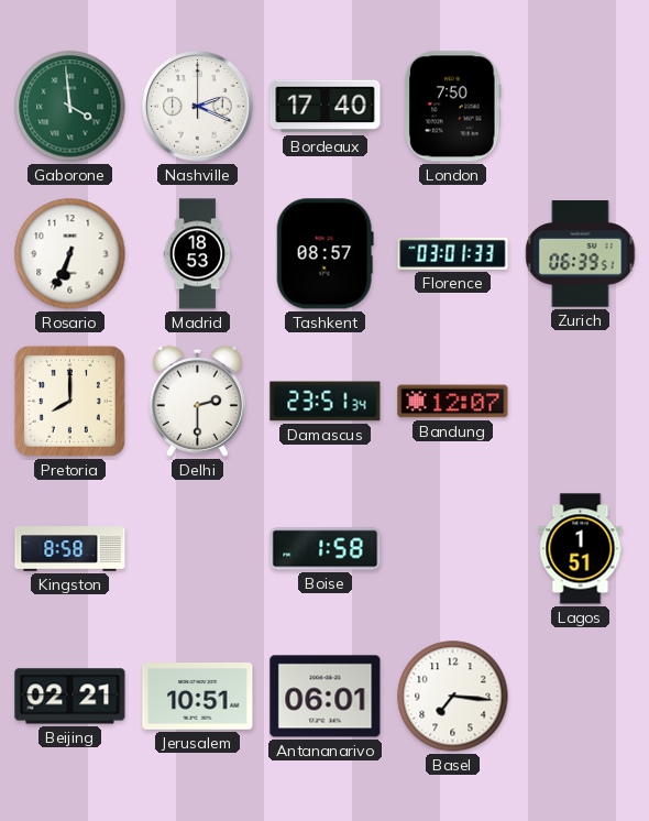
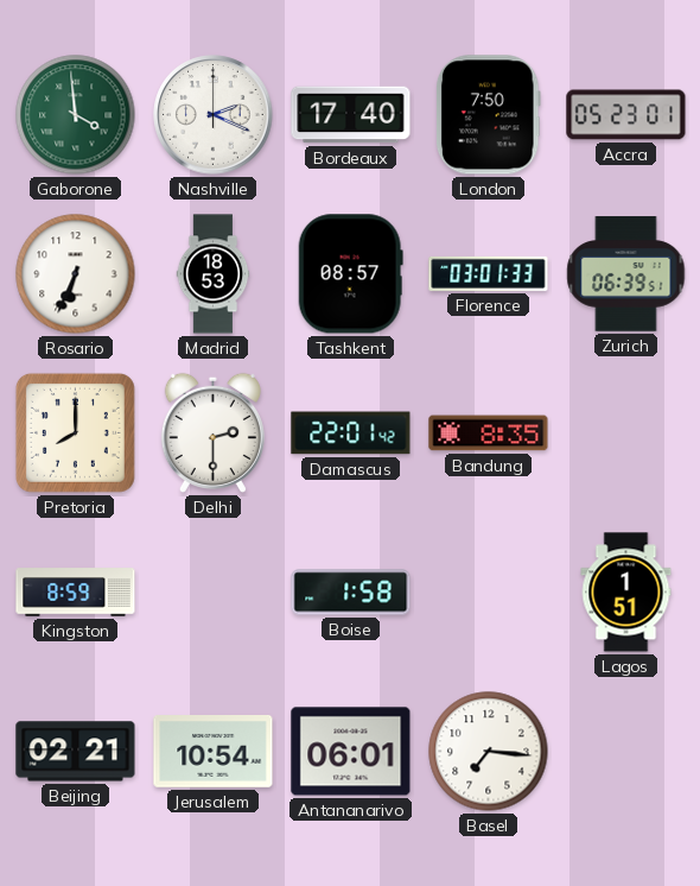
Accra: none -> 05:23
Damascus: 23:51 -> 22:01
Bandung: 12:07 -> 8:35
Kingston: 8:58 -> 8:59
Jerusalem: 10:51 -> 10:54
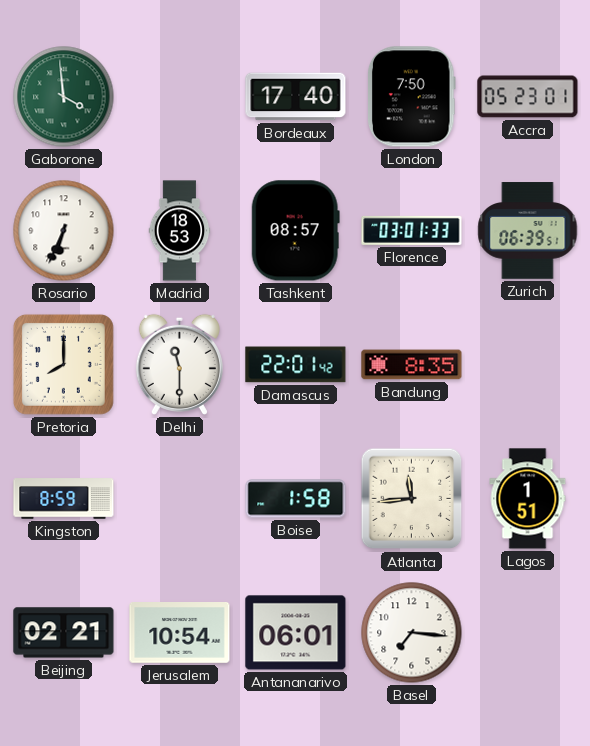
Nashville: 2:19 -> none
Delhi: 2:30 -> 11:30
Atlanta: none -> 11:44
